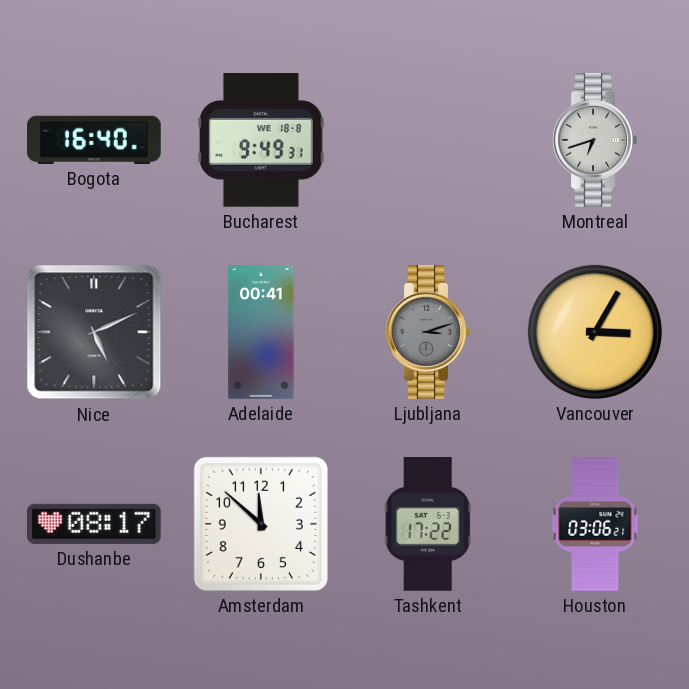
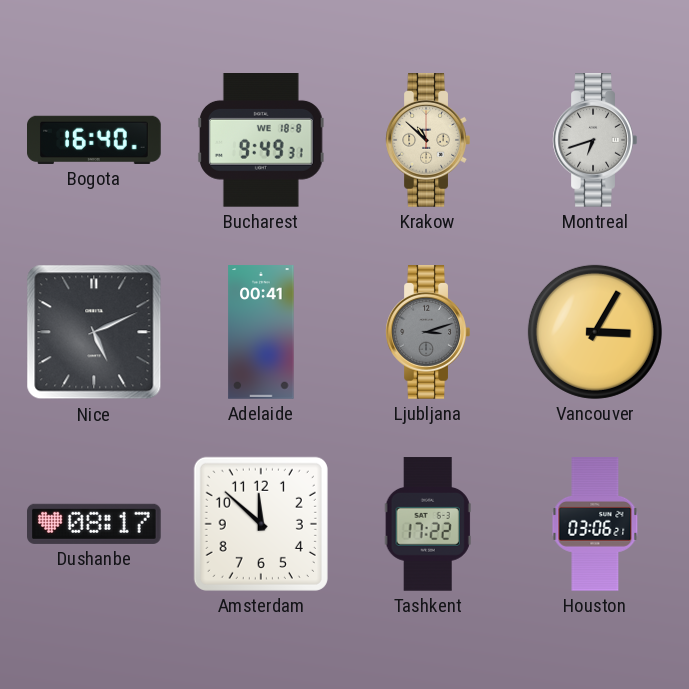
Krakow: none -> 10:52
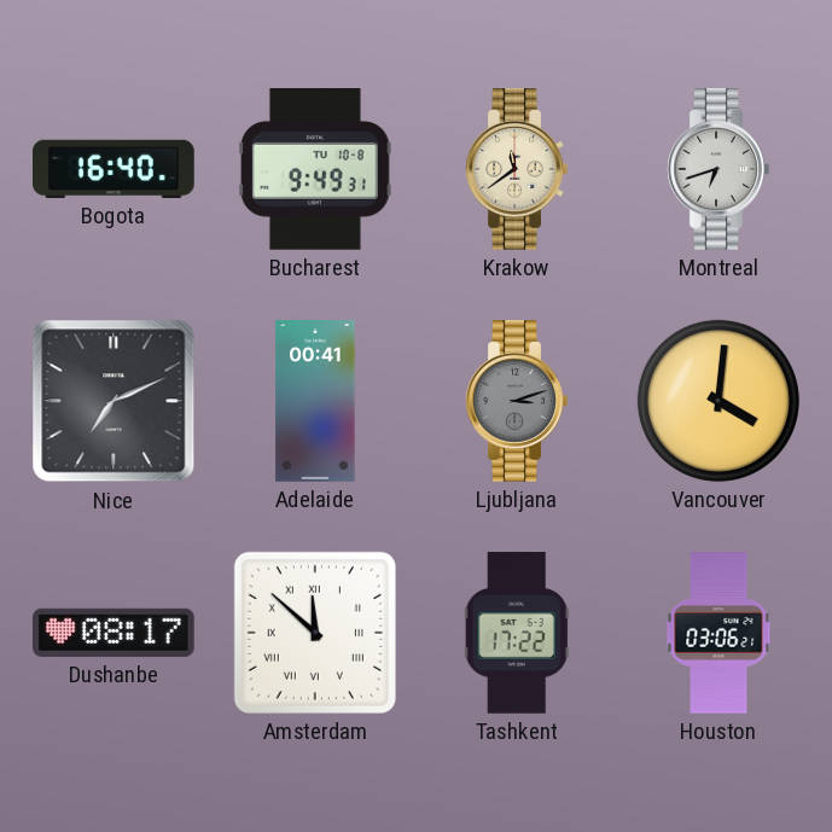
Bucharest date: WE 18-8 -> TU 10-8
Krakow: 10:52 -> 11:39
Nice: 5:11 -> 7:11
Vancouver: 3:05 -> 4:01
Amsterdam numerals: Arabic -> Roman
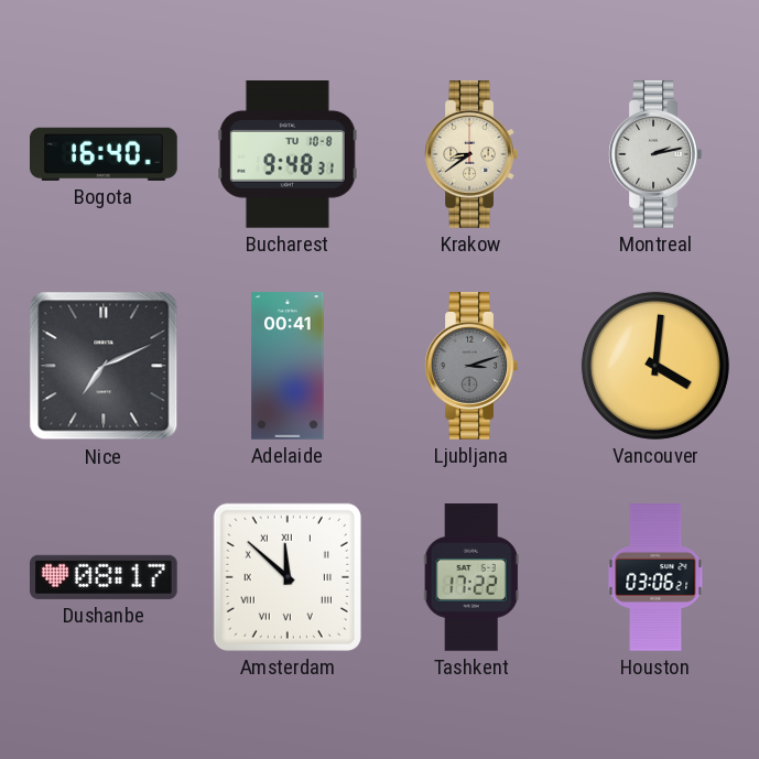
Bucharest: 9:49 -> 9:48
Krakow: 11:39 -> 8:39
Montreal: 6:42 -> 2:13
